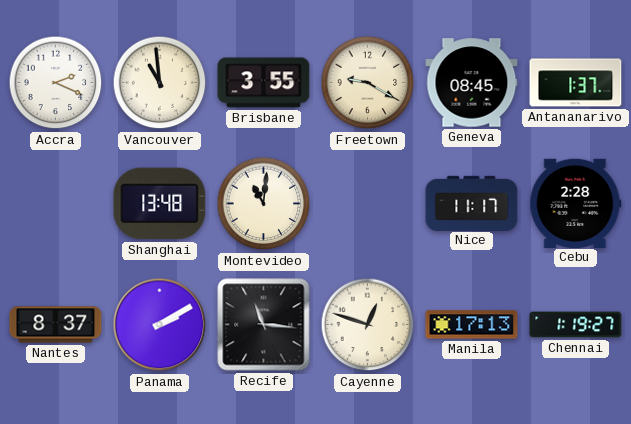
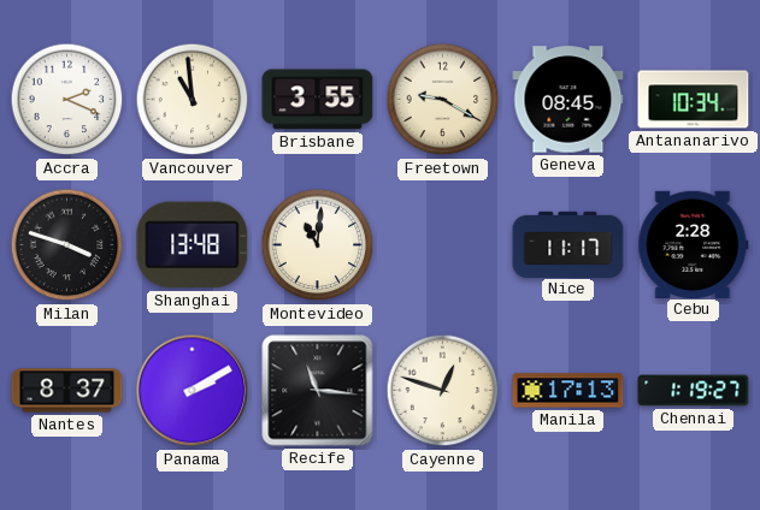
Antananarivo: 1:37 -> 10:34
Milan: none -> 3:48
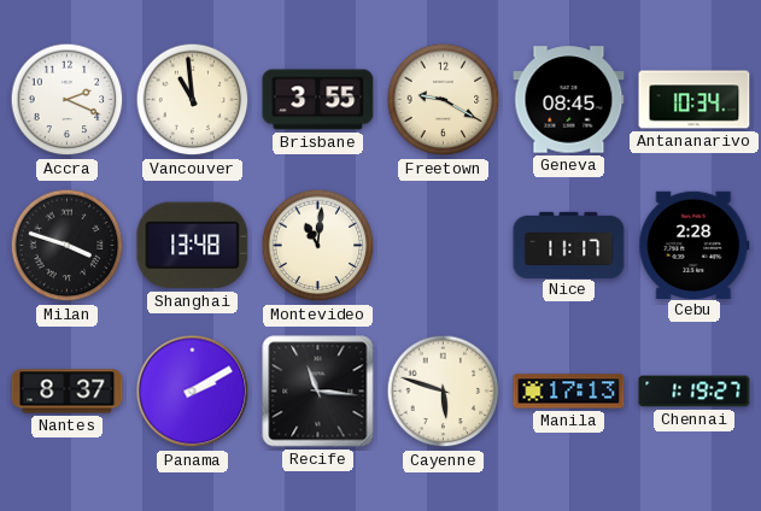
Cayenne: 12:48 -> 5:48
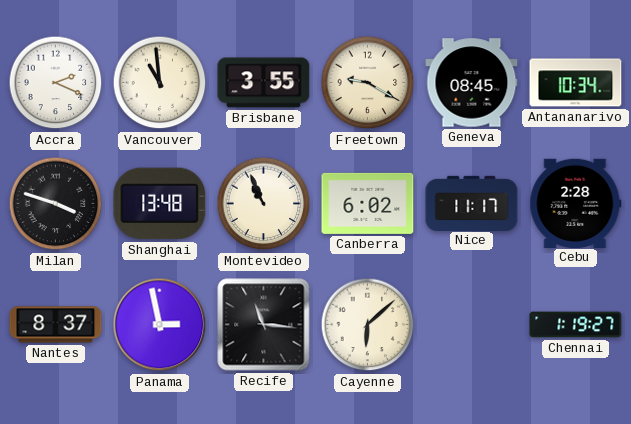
Montevideo: 11:01 -> 10:56
Canberra: none -> 6:02
Panama: 2:10 -> 2:58
Cayenne: 5:48 -> 6:08
Manila: 17:13 -> none
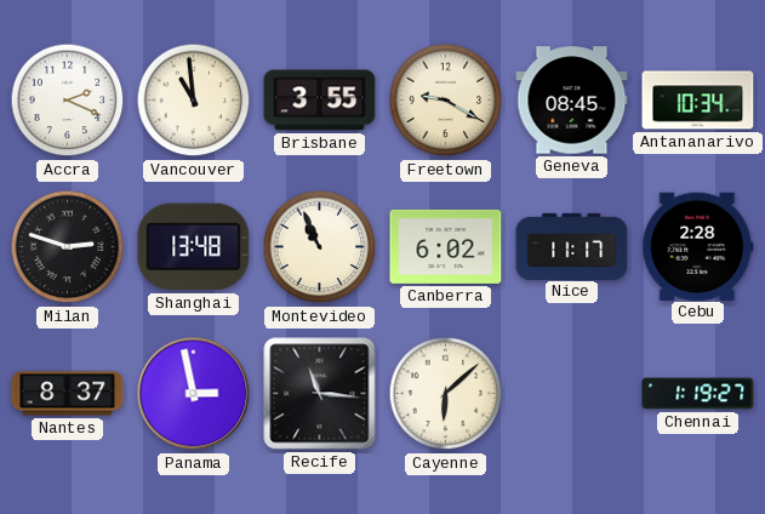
Milan: 3:48 -> 2:48
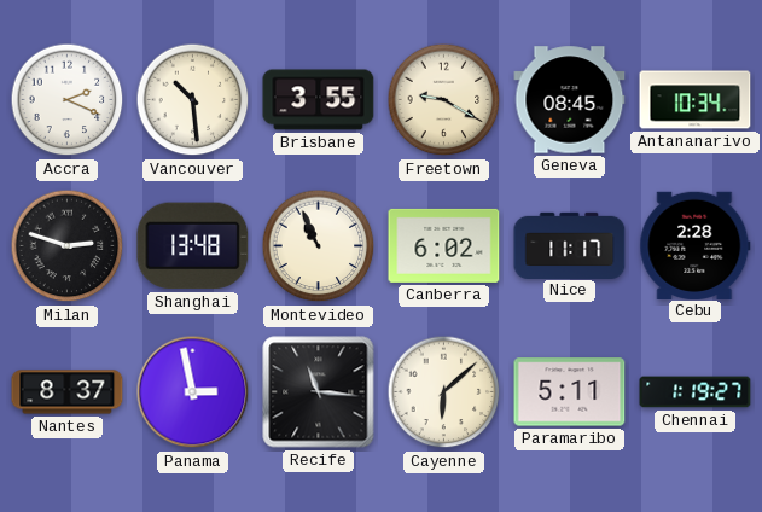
Vancouver: 10:59 -> 10:29
Paramaribo: none -> 5:11
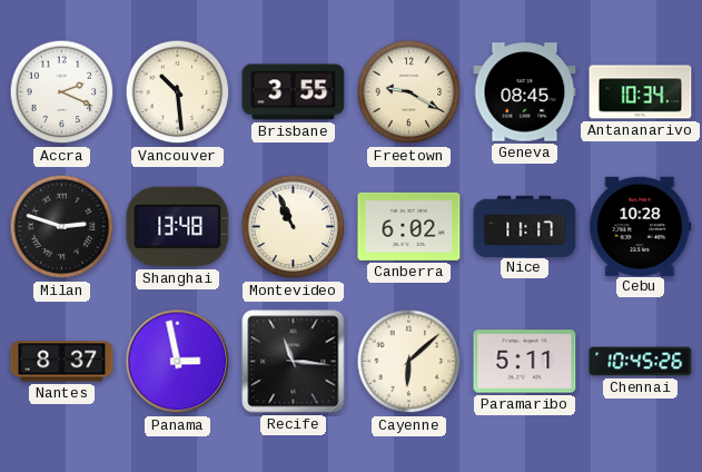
Cebu: 2:28 -> 10:28
Chennai: 1:19 -> 10:45
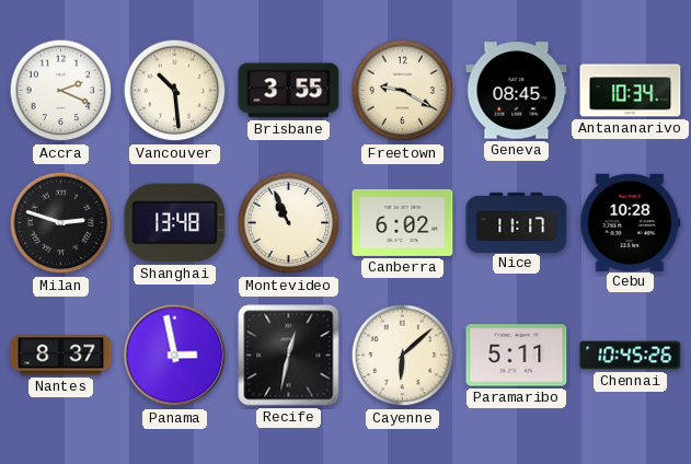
Recife: 11:16 -> 12:32
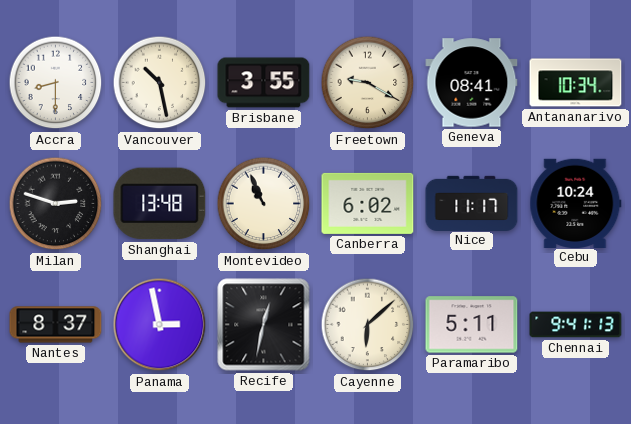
Accra: 2:19 -> 8:30
Vancouver: 10:29 -> 10:28
Geneva: 08:45 -> 08:41
Cebu: 10:28 -> 10:24
Chennai: 10:45 -> 9:41
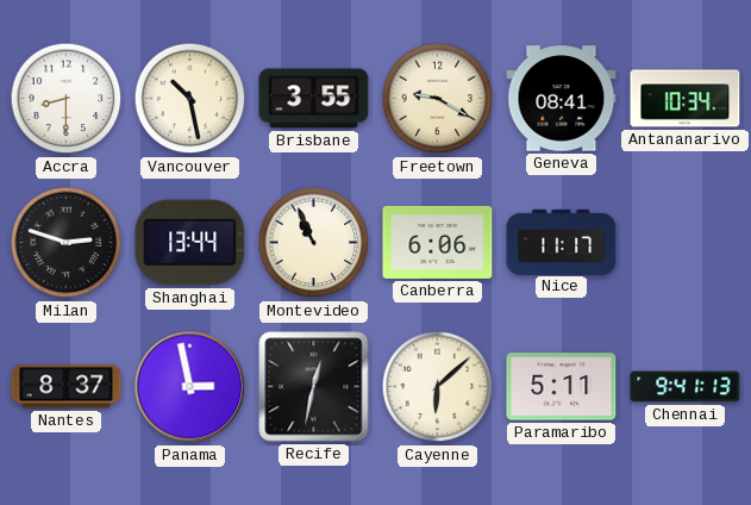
Shanghai: 13:48 -> 13:44
Canberra: 6:02 -> 6:06
Cebu: 10:24 -> none
